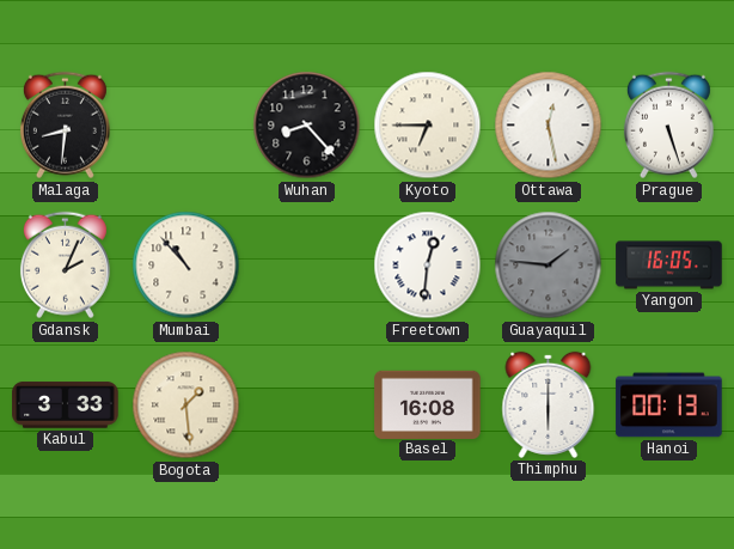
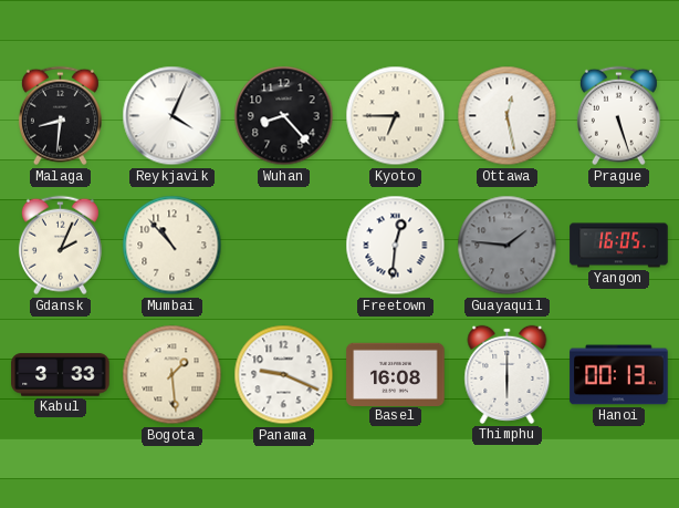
Reykjavik: none -> 4:04
Panama: none -> 9:19
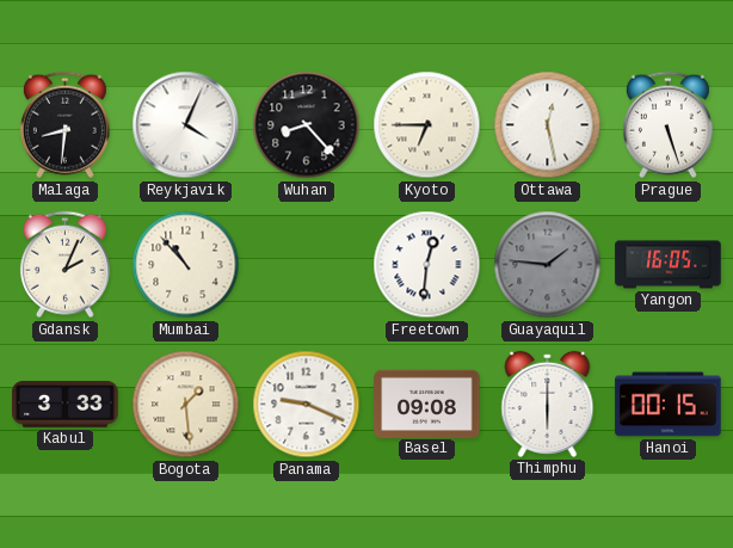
Basel: 16:08 -> 09:08
Hanoi: 00:13 -> 00:15
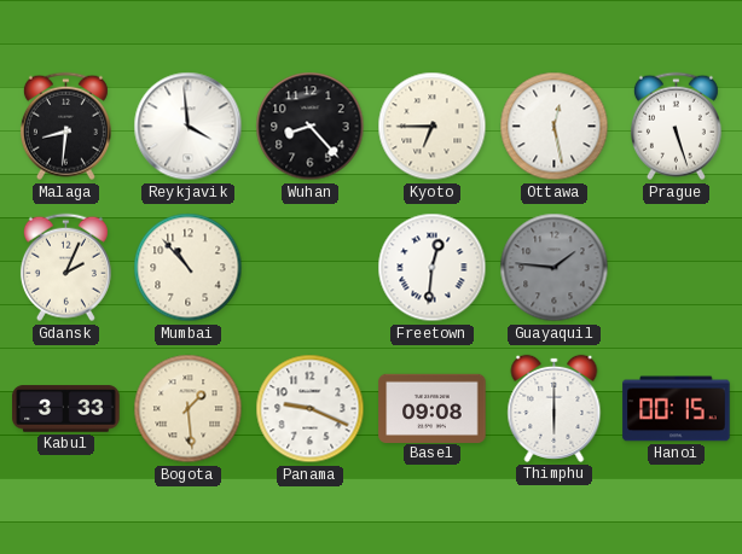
Reykjavik: 4:04 -> 3:59
Yangon: 16:05 -> none
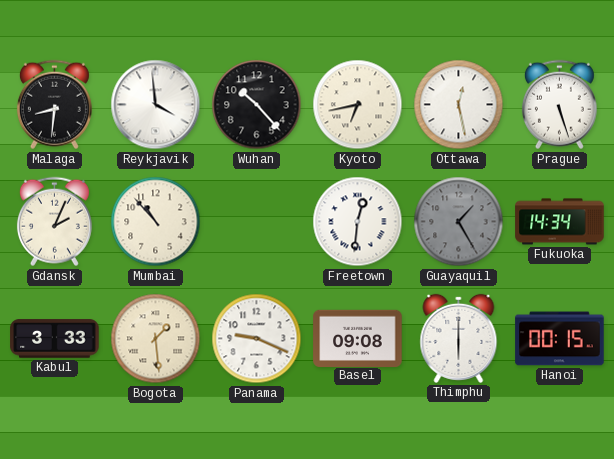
Wuhan: 8:23 -> 10:23
Kyoto: 6:45 -> 6:43
Guayaquil: 1:46 -> 1:25
Fukuoka: none -> 14:34
